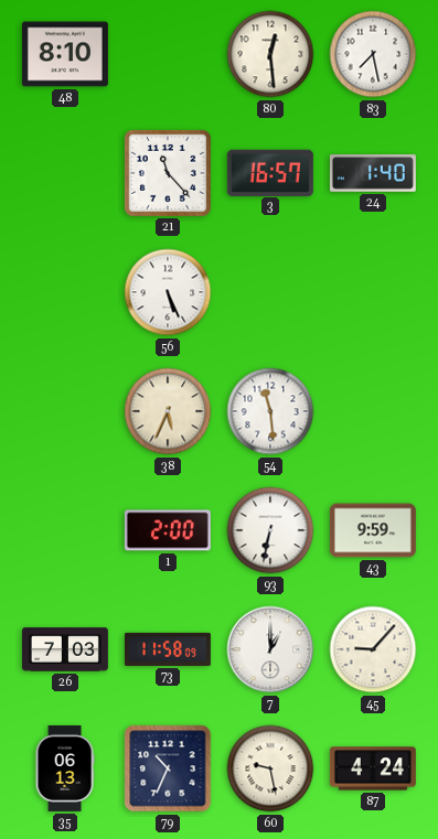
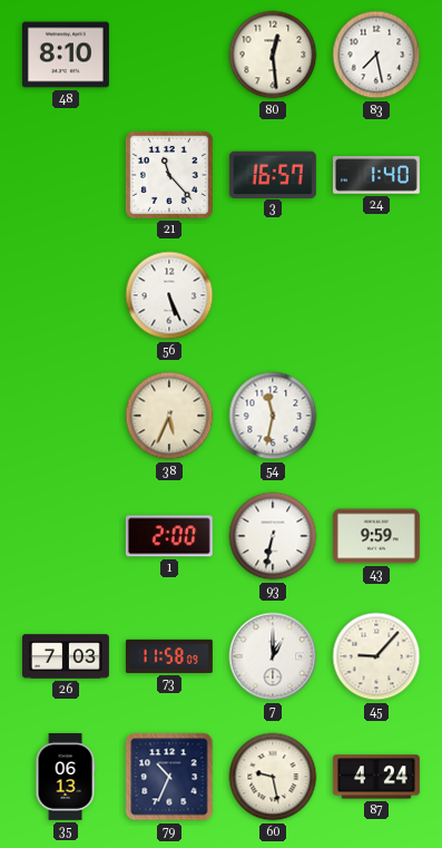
54: 11:29 -> 11:32
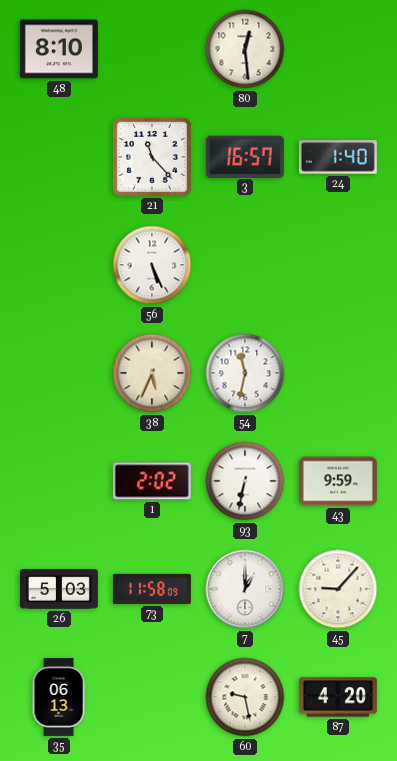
83: 7:28 -> none
1: 2:00 -> 2:02
26: 7:03 -> 5:03
79: 10:34 -> none
87: 4:24 -> 4:20
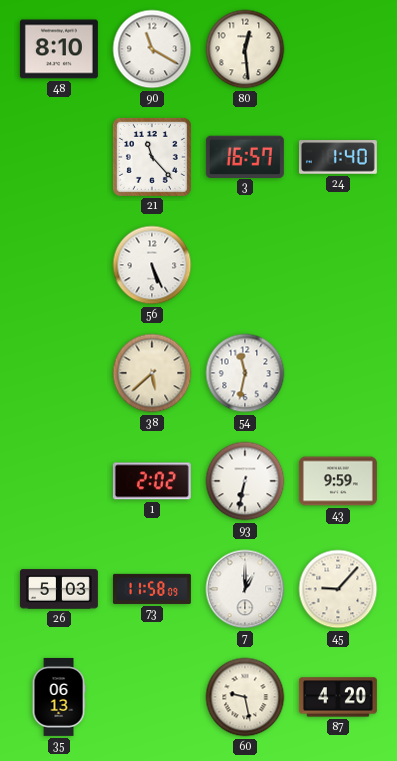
90: none -> 11:20
38: 5:34 -> 5:38
